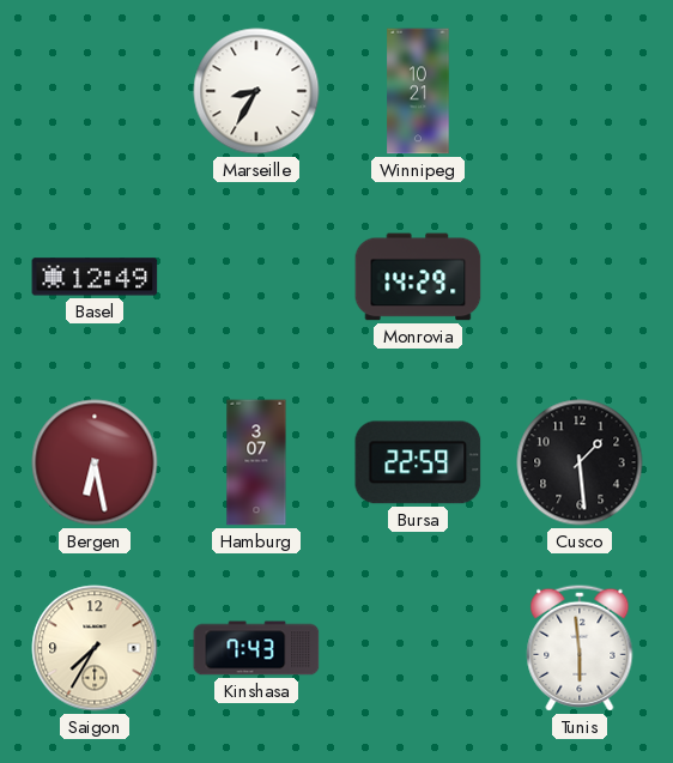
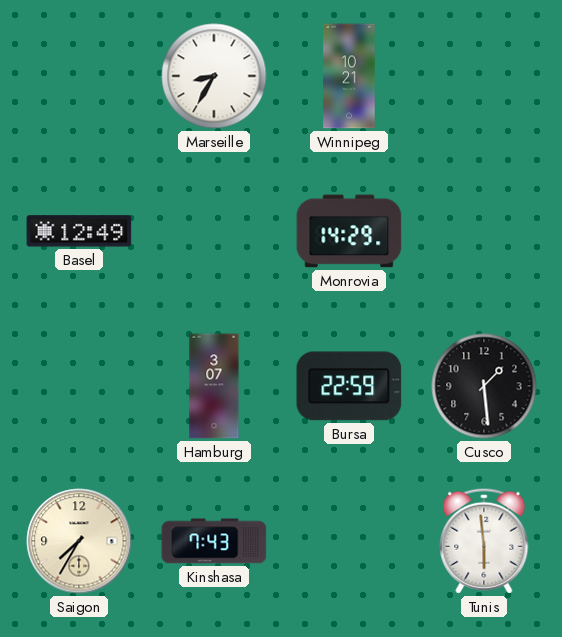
Bergen: 6:28 -> none
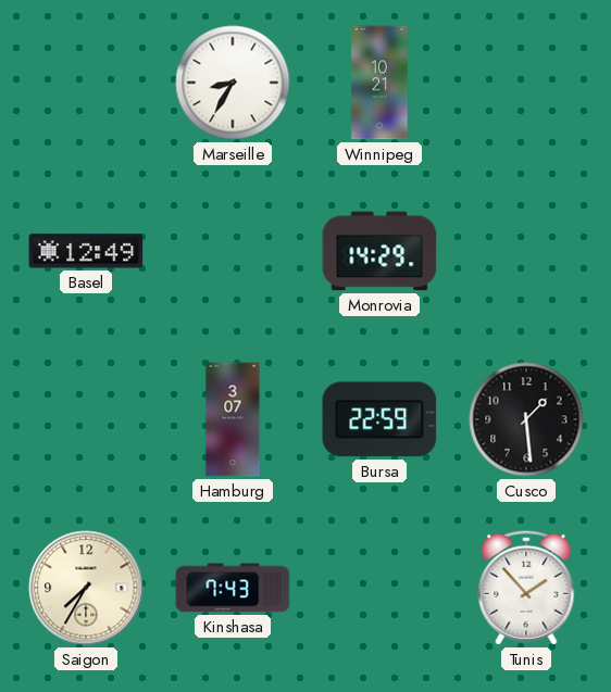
Tunis: 5:59 -> 1:53
